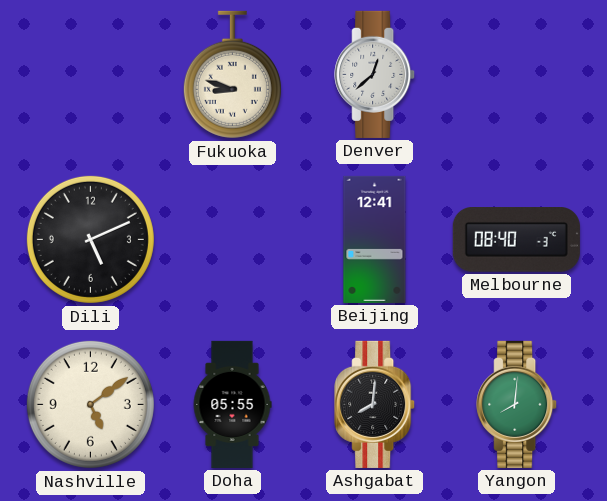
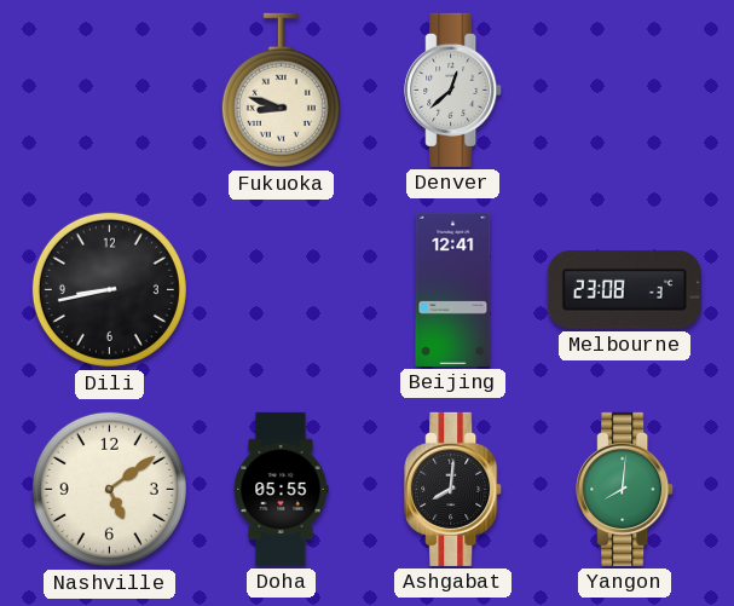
Dili: 5:11 -> 8:43
Melbourne: 08:40 -> 23:08
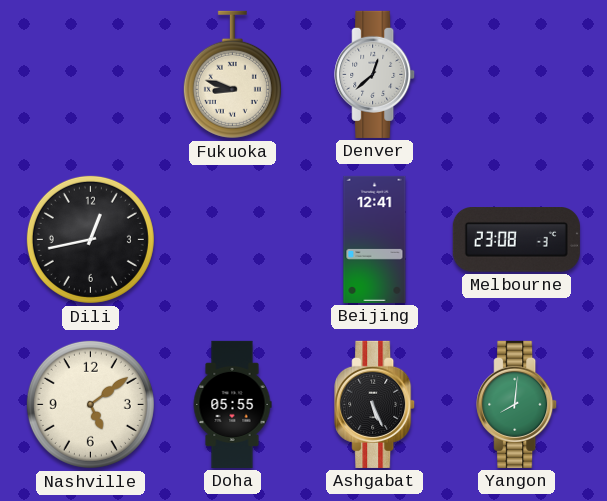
Dili: 8:43 -> 12:43
Ashgabat: 8:01 -> 5:26
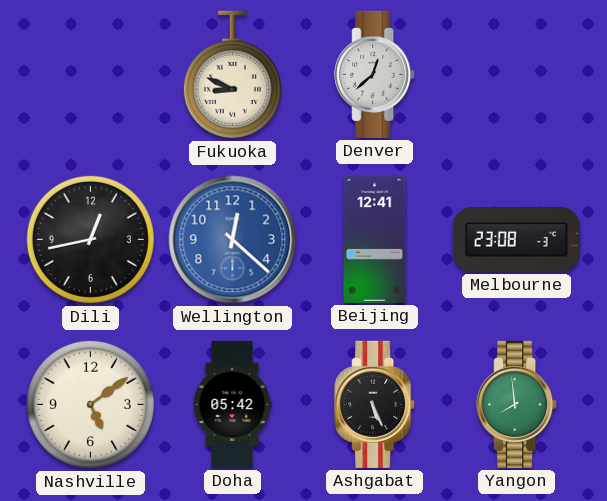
Fukuoka: 8:48 -> 8:49
Wellington: none -> 12:22
Doha: 05:55 -> 05:42
Yangon: 8:01 -> 7:59
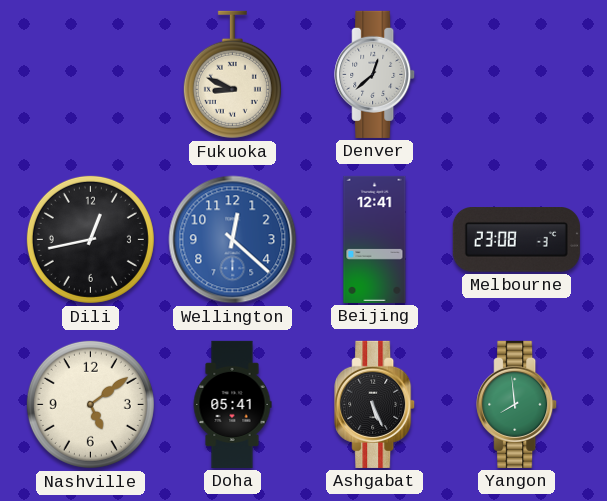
Doha: 05:42 -> 05:41
